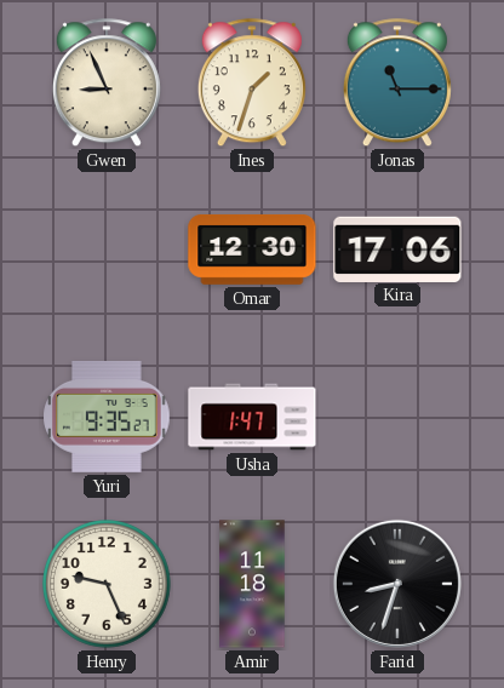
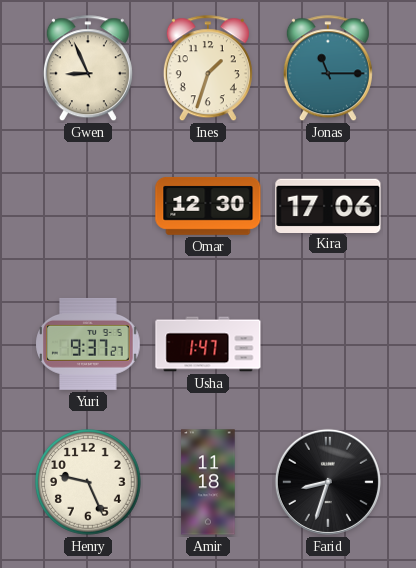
Yuri: 9:35 -> 9:37
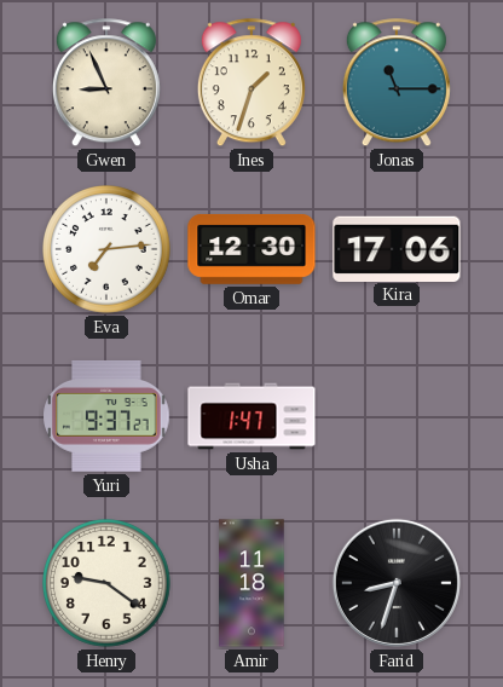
Eva: none -> 7:14
Henry: 9:26 -> 9:21
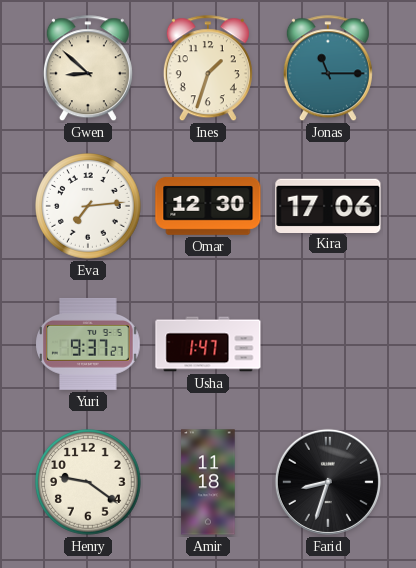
Gwen: 8:56 -> 8:52
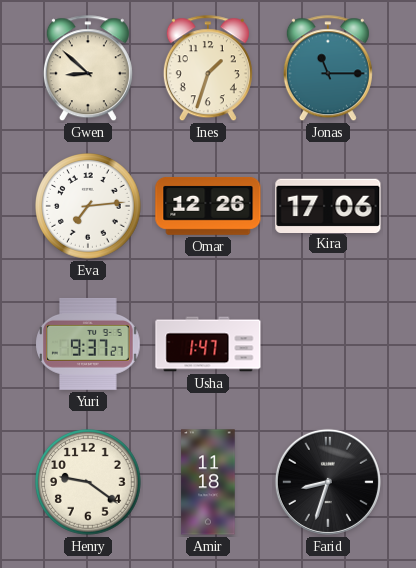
Omar: 12:30 -> 12:26
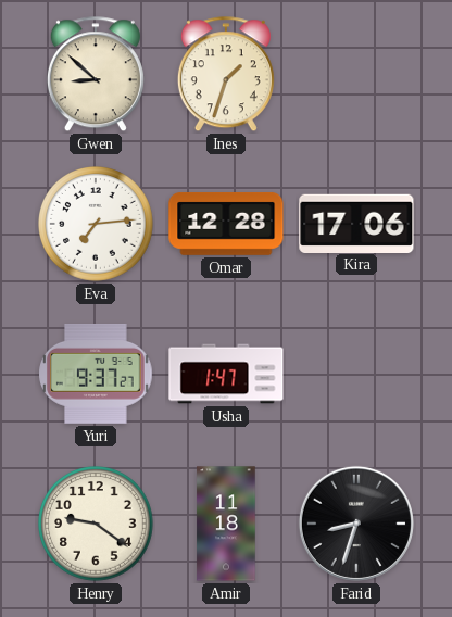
Jonas: 11:15 -> none
Omar: 12:26 -> 12:28
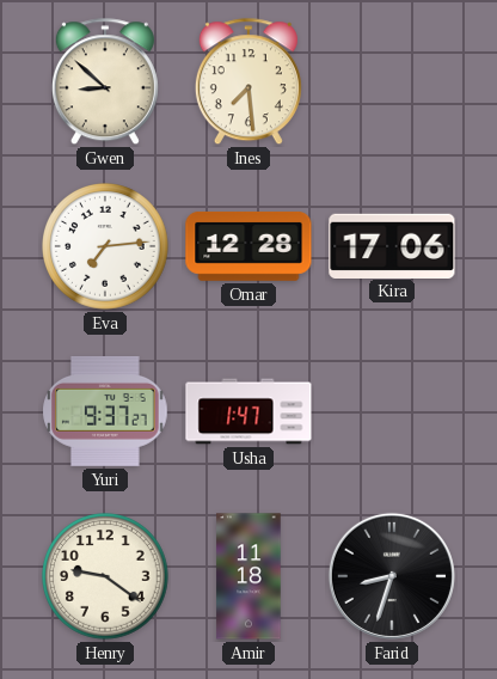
Ines: 1:33 -> 7:29
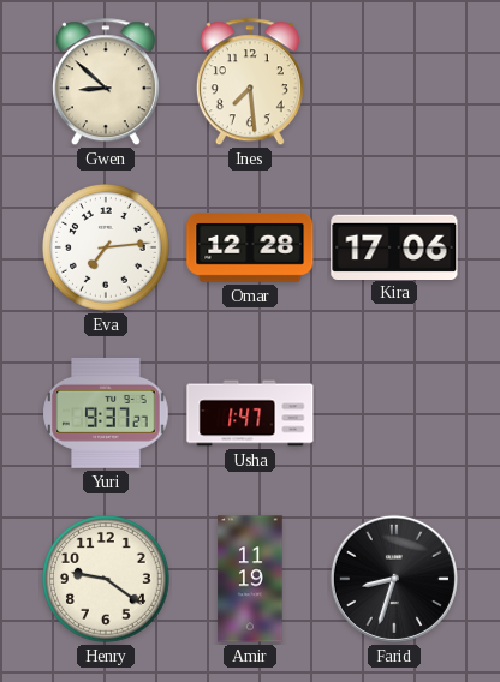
Amir: 11:18 -> 11:19
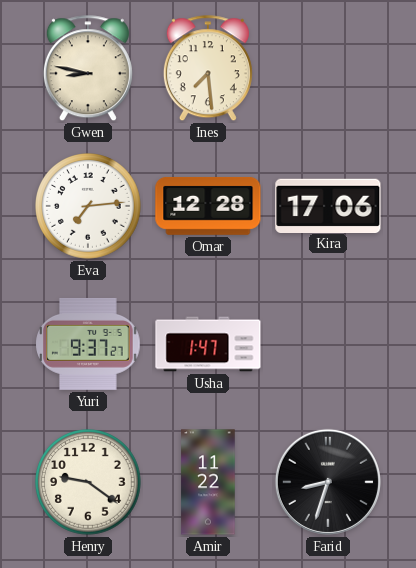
Gwen: 8:52 -> 8:47
Amir: 11:19 -> 11:22
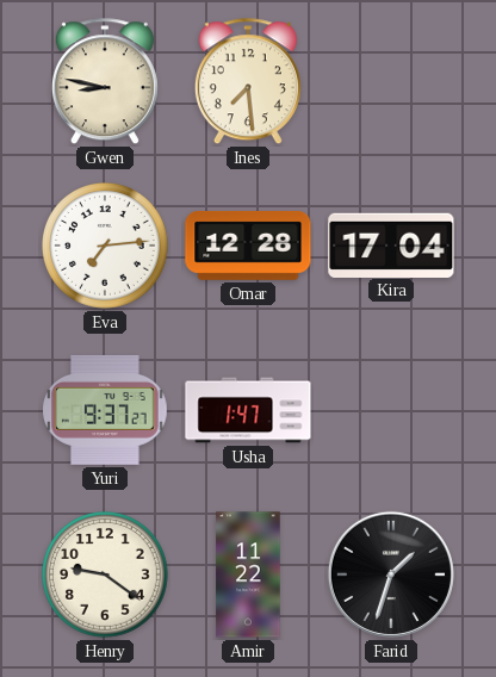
Kira: 17:06 -> 17:04
Farid: 8:33 -> 1:33
